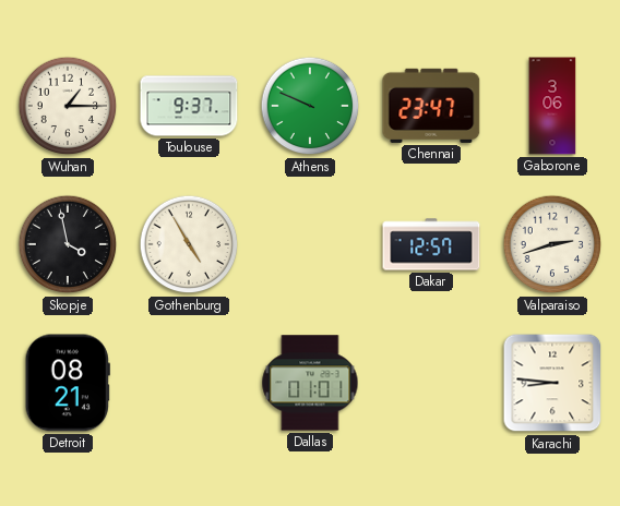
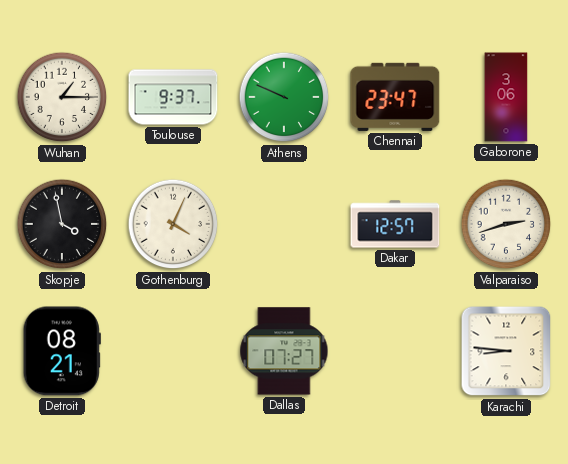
Gothenburg: 4:55 -> 4:04
Dallas: 01:01 -> 07:27
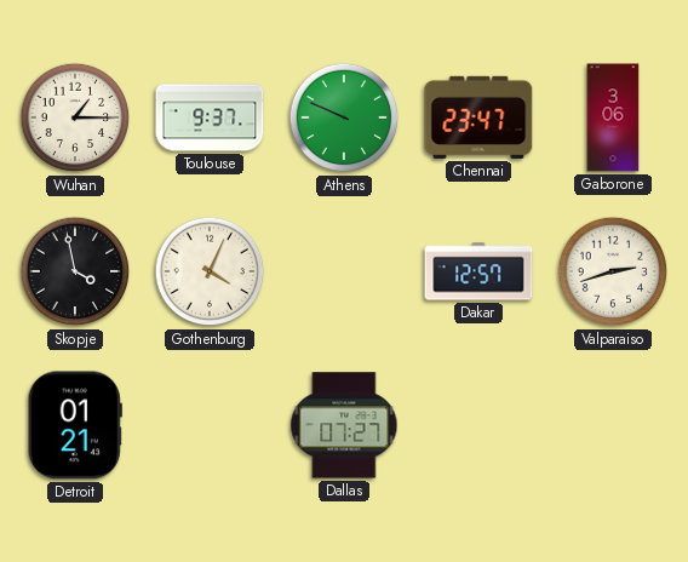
Detroit: 08:21 -> 01:21
Karachi: 8:46 -> none
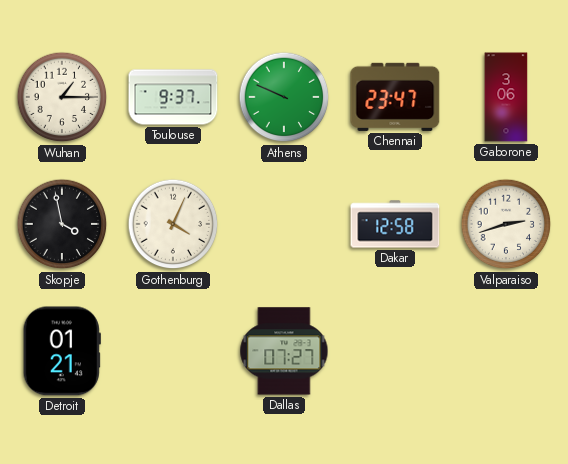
Dakar: 12:57 -> 12:58
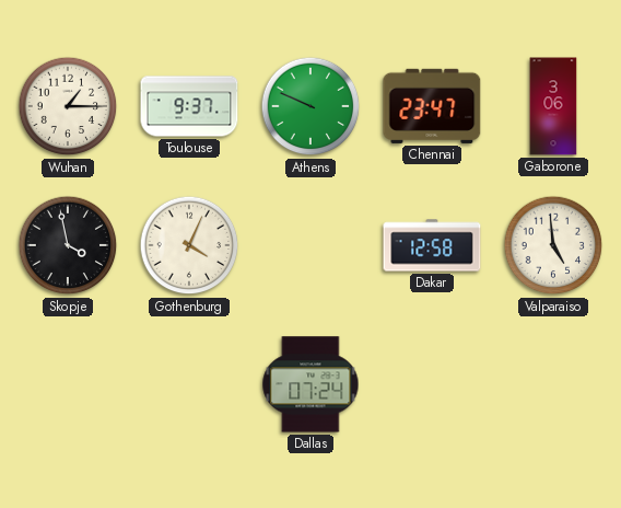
Valparaiso: 2:42 -> 4:59
Detroit: 01:21 -> none
Dallas: 07:27 -> 07:24
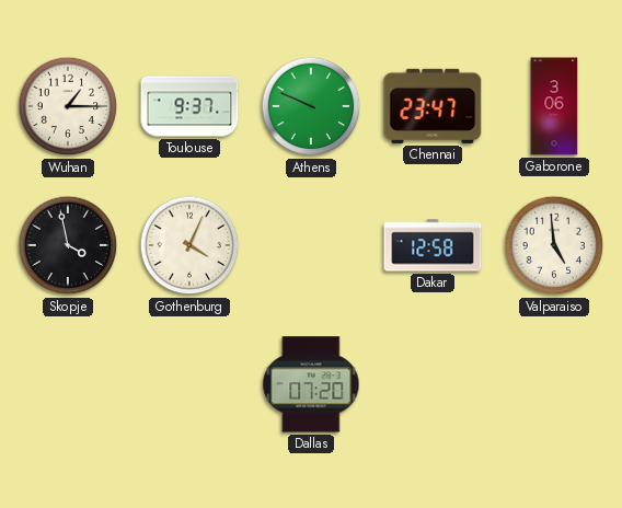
Dallas: 07:24 -> 07:20
